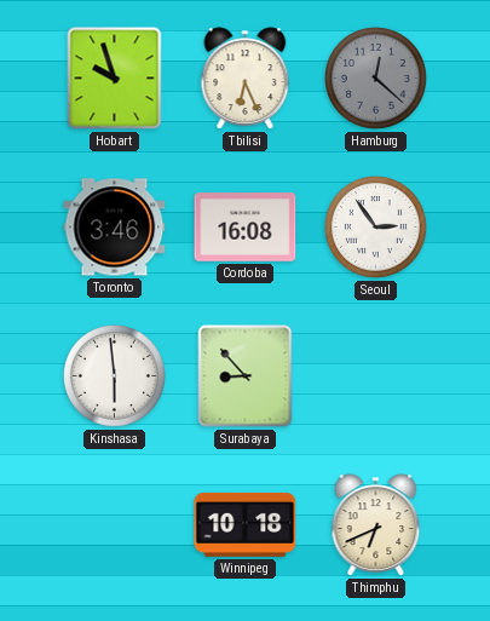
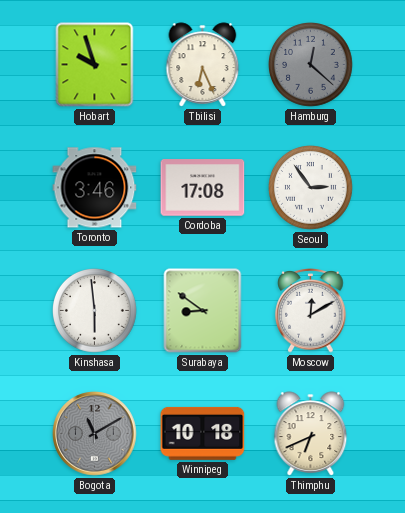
Cordoba: 16:08 -> 17:08
Surabaya: 8:53 -> 8:51
Moscow: none -> 12:10
Bogota: none -> 11:10
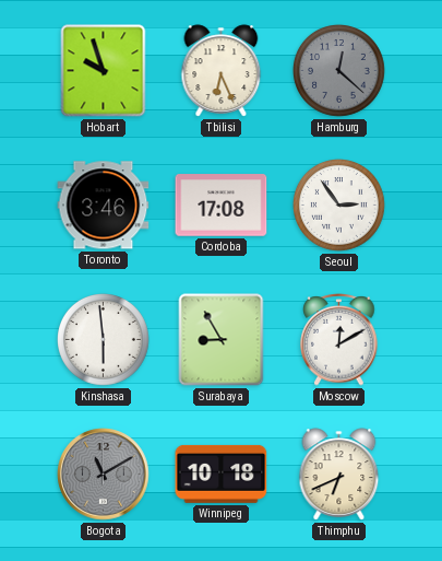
Surabaya: 8:51 -> 8:55
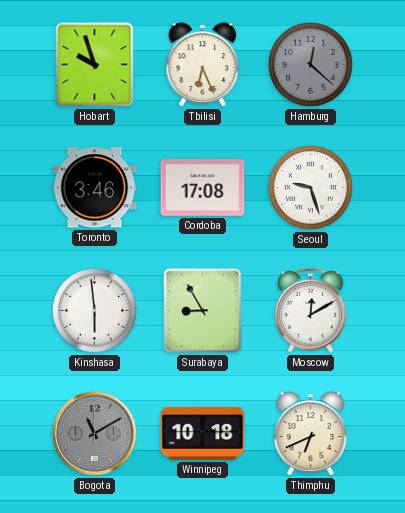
Seoul: 2:54 -> 9:27
